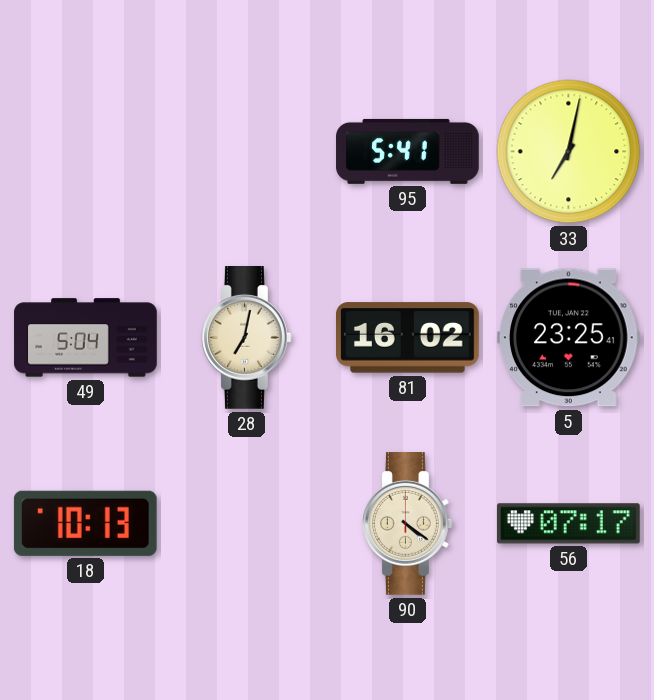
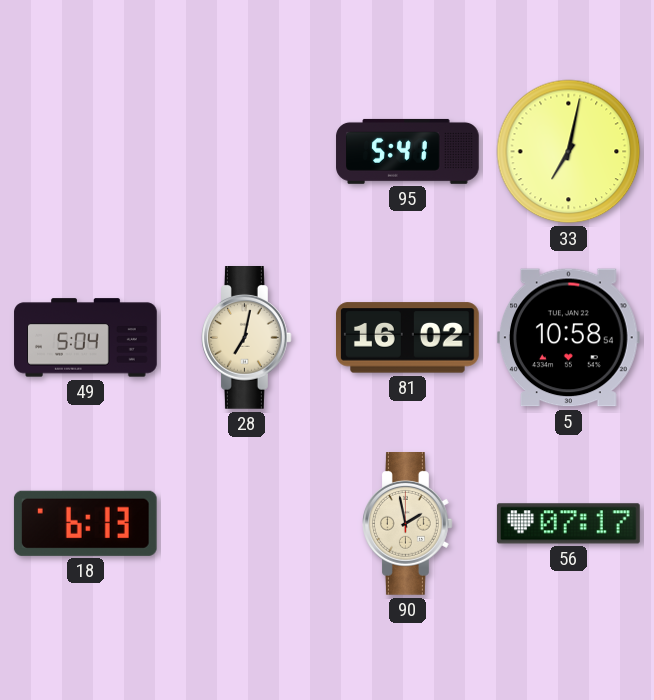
5: 23:25 -> 10:58
18: 10:13 -> 6:13
90: 4:21 -> 1:58
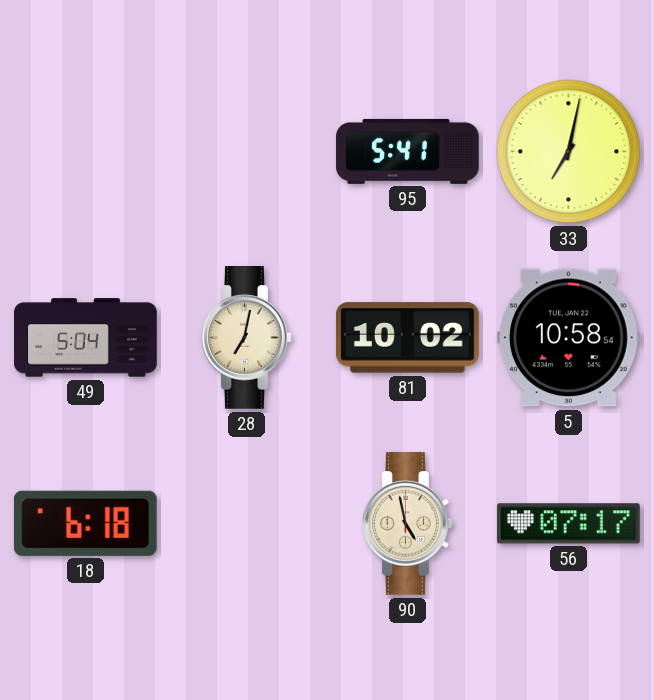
81: 16:02 -> 10:02
18: 6:13 -> 6:18
90: 1:58 -> 4:58
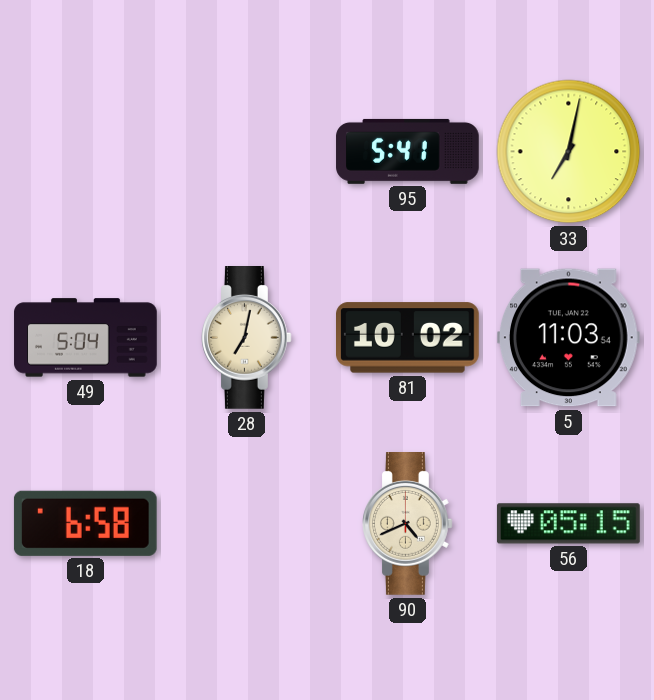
5: 10:58 -> 11:03
18: 6:18 -> 6:58
90: 4:58 -> 4:41
56: 07:17 -> 05:15
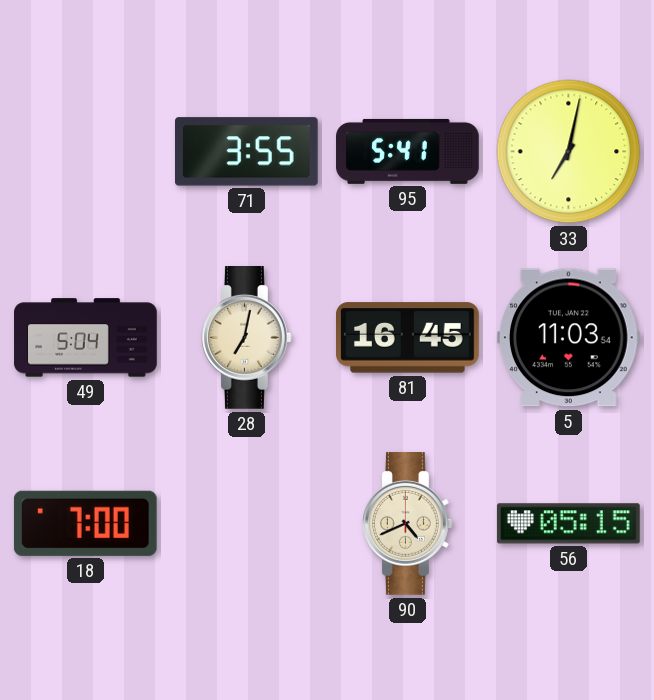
71: none -> 3:55
81: 10:02 -> 16:45
18: 6:58 -> 7:00
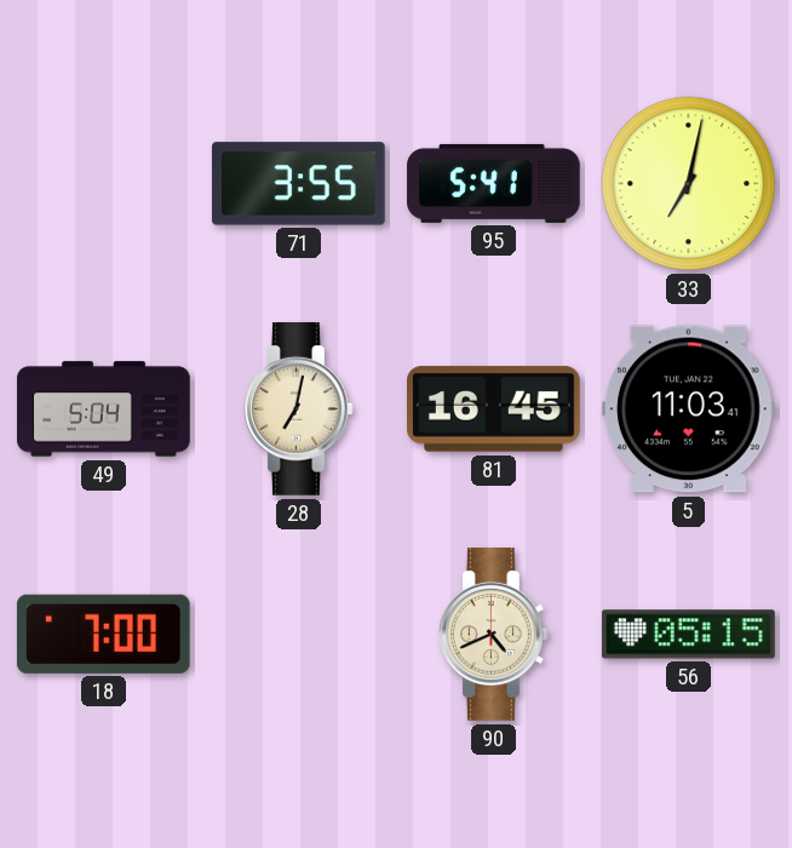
5: 11:03:54 -> 11:03:41
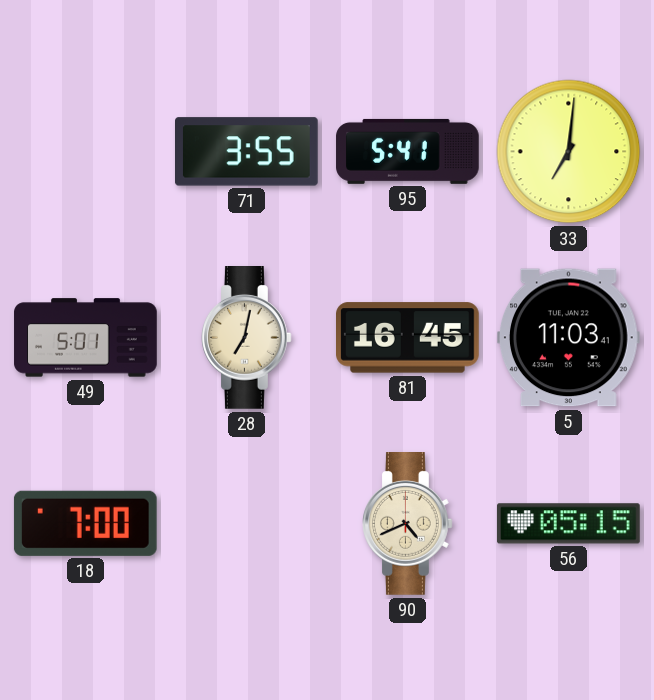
33: 7:02 -> 7:01
49: 5:04 -> 5:01
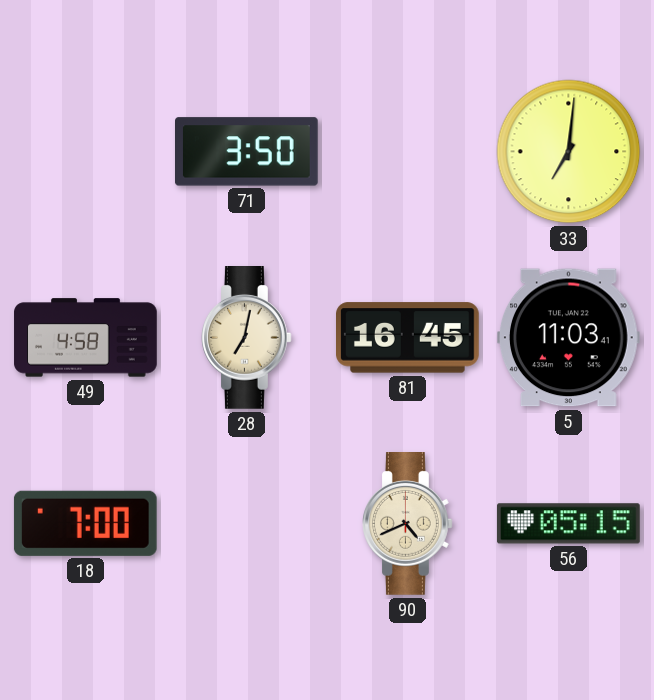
71: 3:55 -> 3:50
95: 5:41 -> none
49: 5:01 -> 4:58
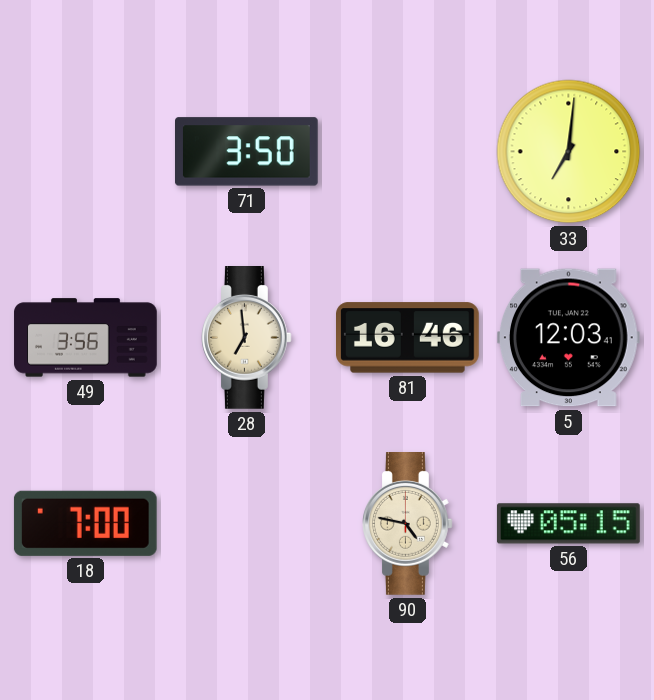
49: 4:58 -> 3:56
28: 7:02 -> 6:59
81: 16:45 -> 16:46
5: 11:03 -> 12:03
90: 4:41 -> 4:47
